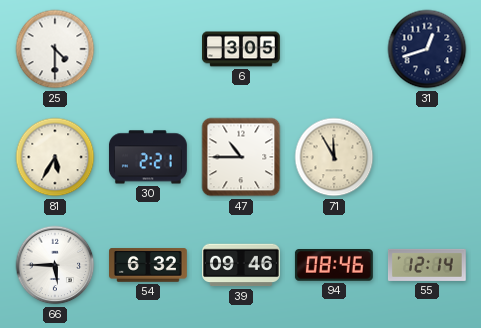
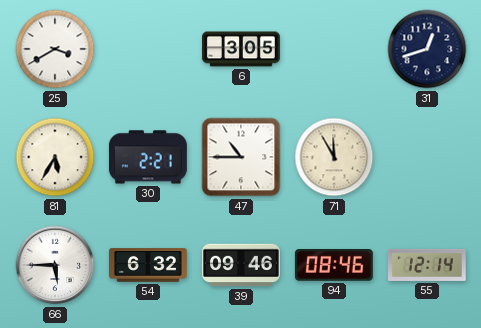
25: 4:30 -> 3:40
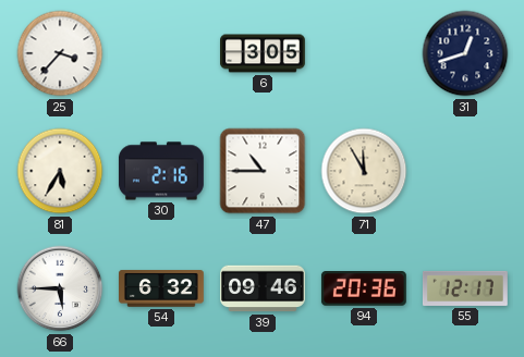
25: 3:40 -> 3:37
30: 2:21 -> 2:16
94: 08:46 -> 20:36
55: 12:14 -> 12:17
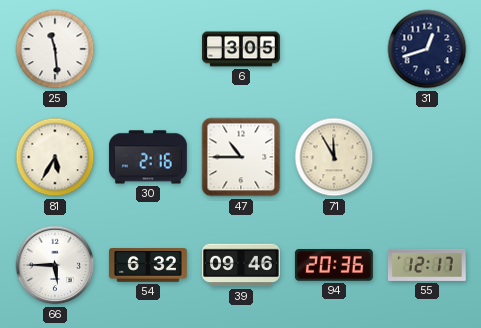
25: 3:37 -> 11:29
